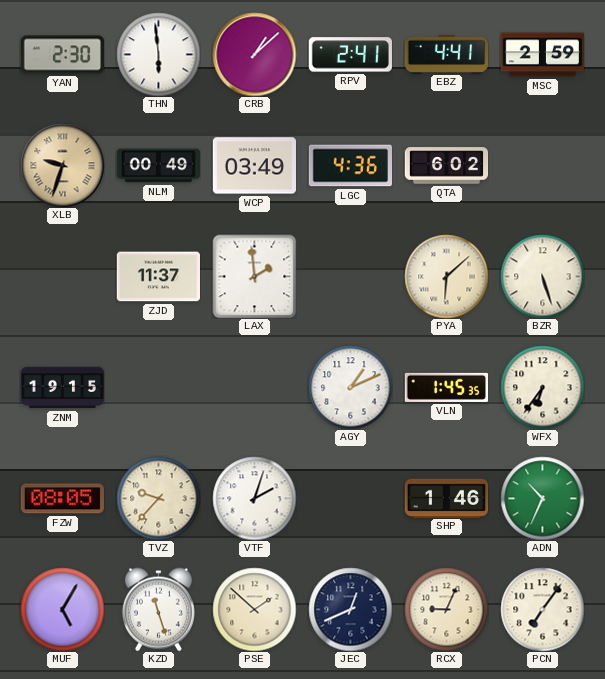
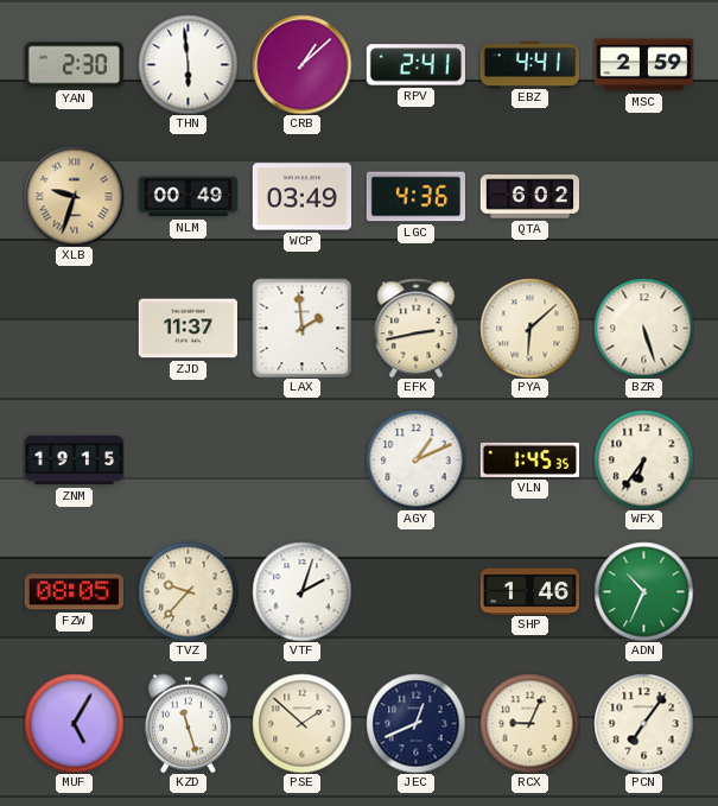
EFK: none -> 2:43
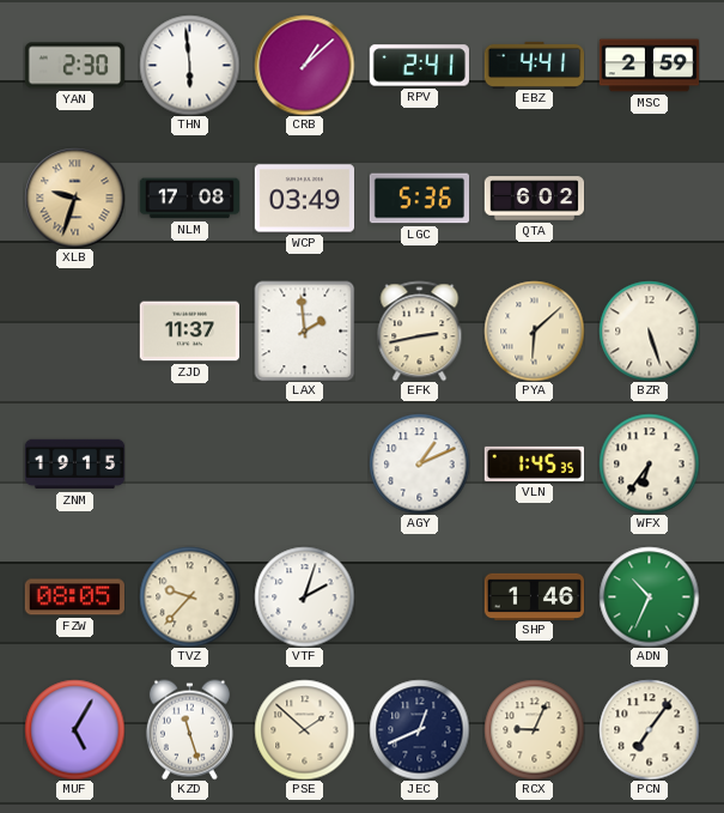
NLM: 00:49 -> 17:08
LGC: 4:36 -> 5:36
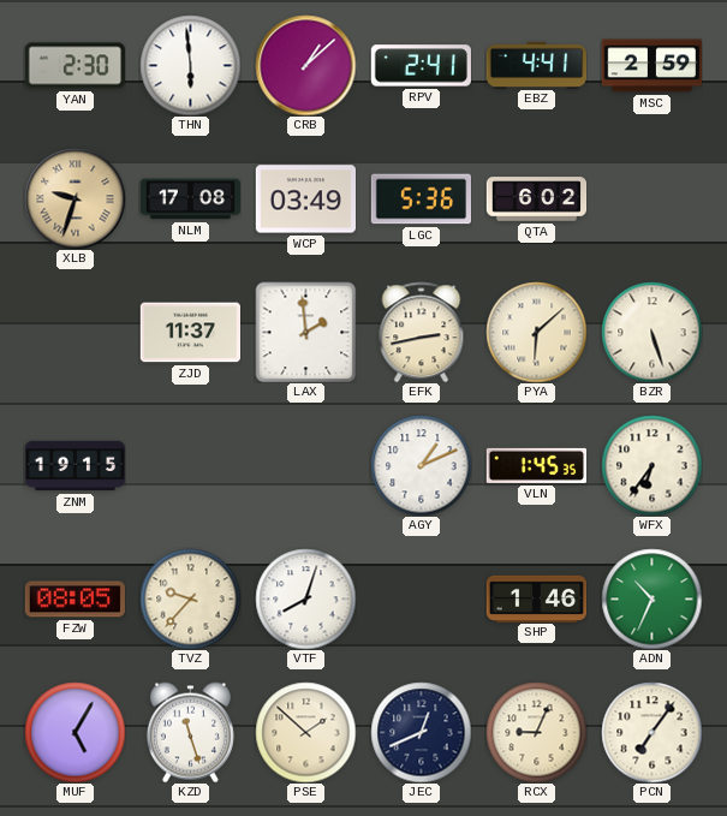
VTF: 2:03 -> 8:03
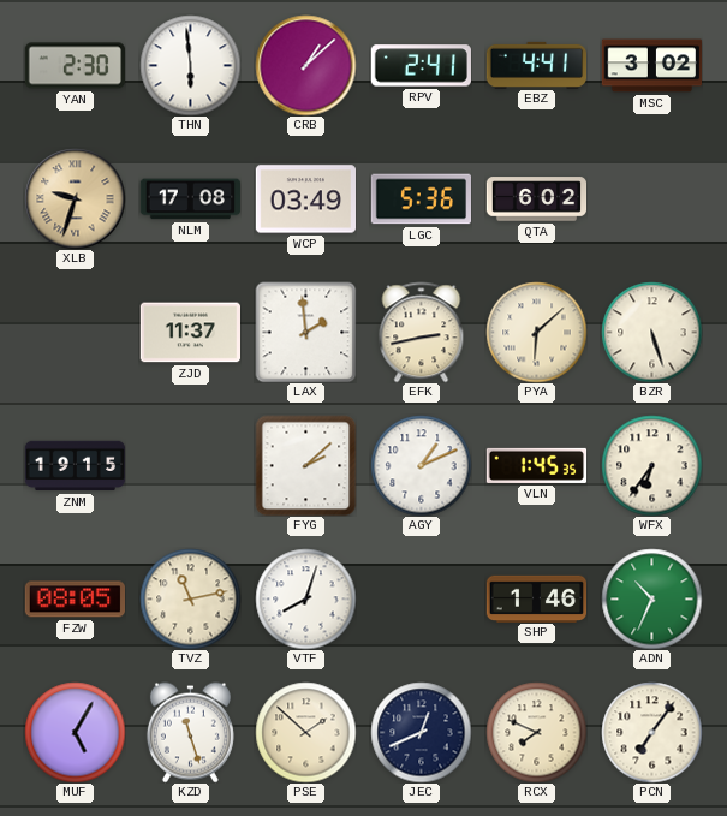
MSC: 2:59 -> 3:02
FYG: none -> 2:08
TVZ: 9:37 -> 11:13
RCX: 9:04 -> 7:49
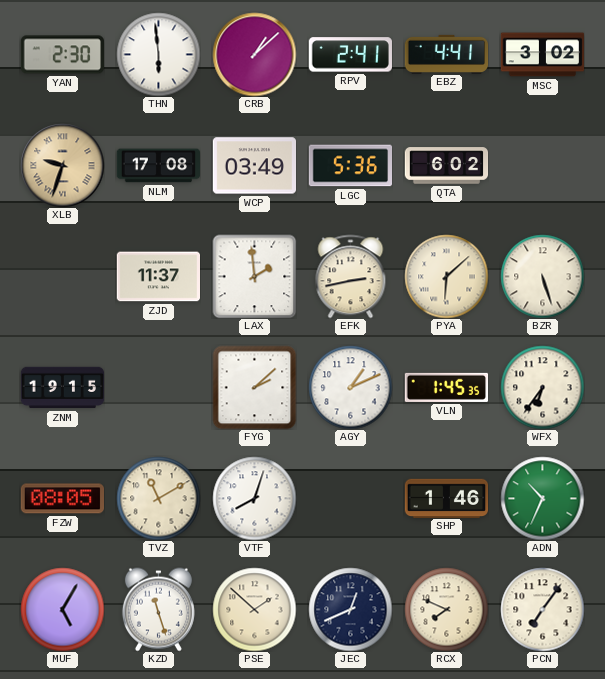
TVZ: 11:13 -> 11:10
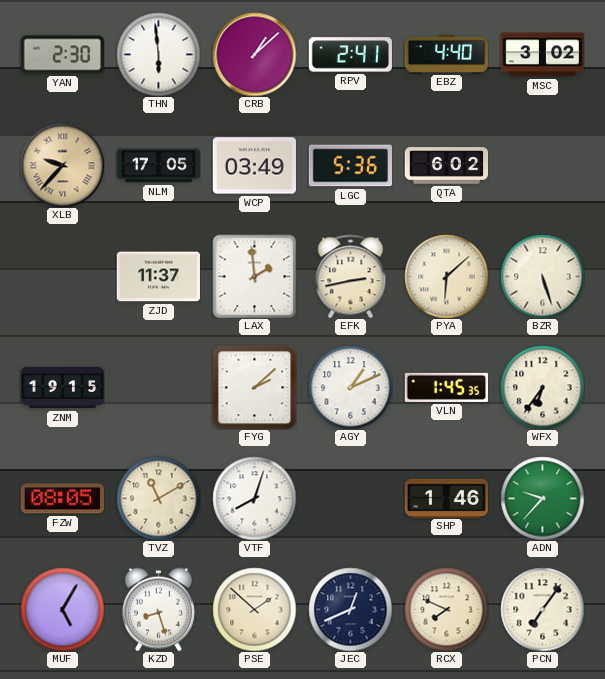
EBZ: 4:41 -> 4:40
XLB: 9:33 -> 9:37
NLM: 17:08 -> 17:05
ADN: 10:34 -> 9:37
KZD: 11:27 -> 8:27
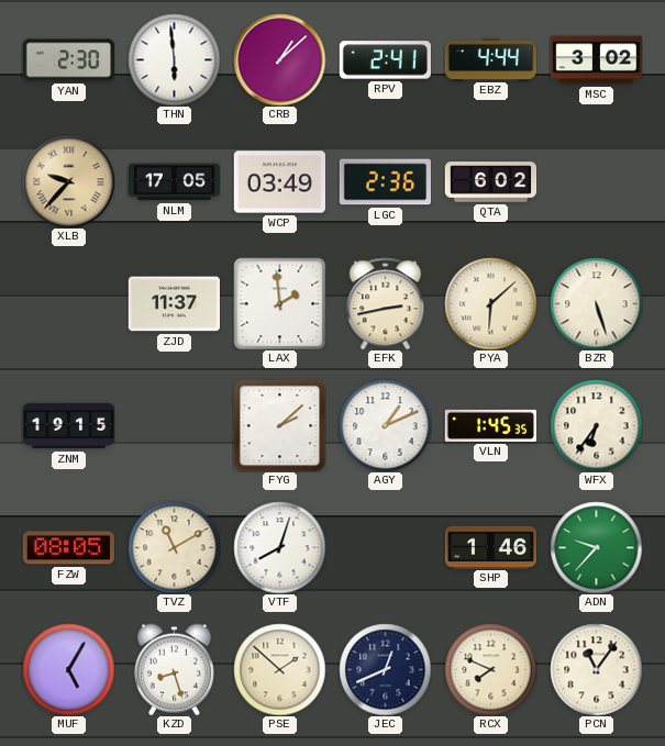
EBZ: 4:40 -> 4:44
LGC: 5:36 -> 2:36
PCN: 7:06 -> 11:06
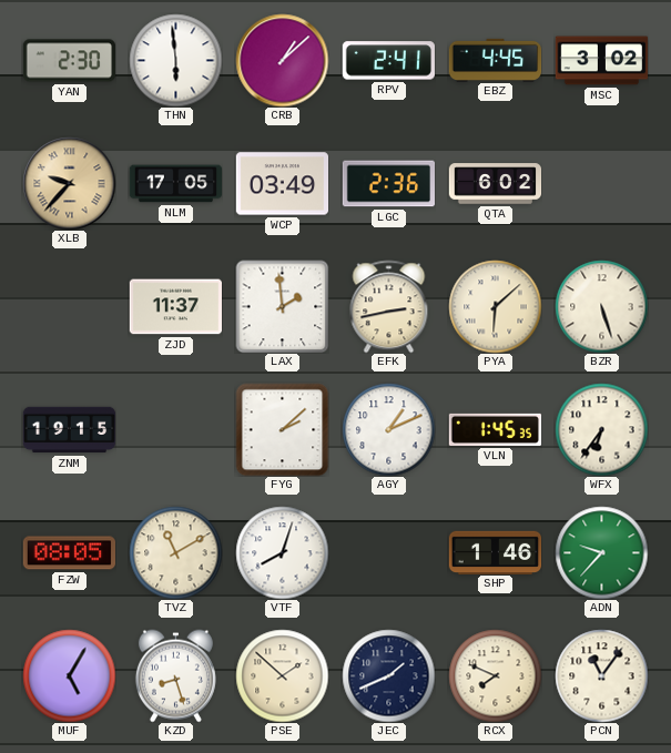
EBZ: 4:44 -> 4:45
JEC: 12:41 -> 1:41
